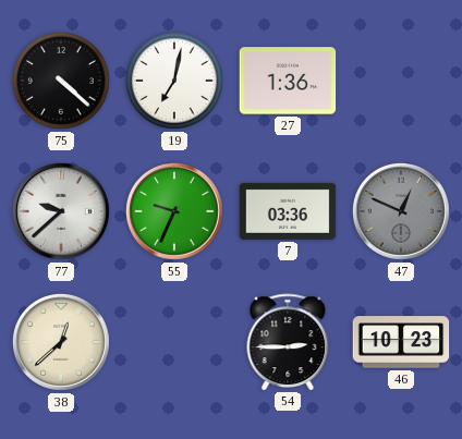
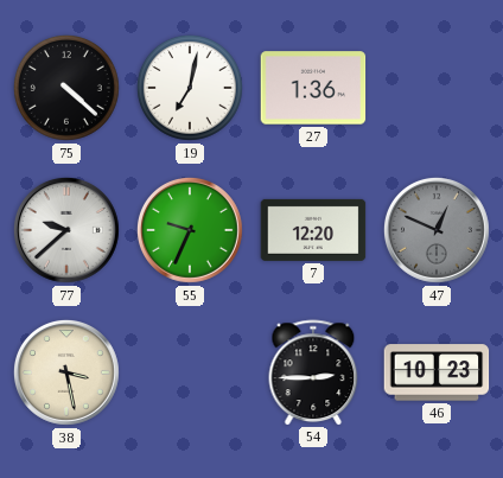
7: 03:36 -> 12:20
38: 12:38 -> 3:28
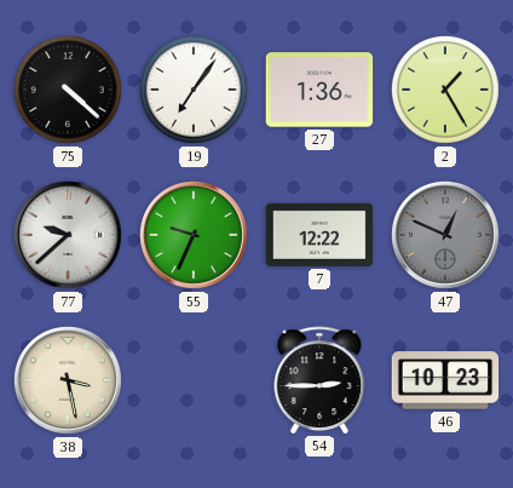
19: 7:02 -> 7:06
2: none -> 1:25
7: 12:20 -> 12:22
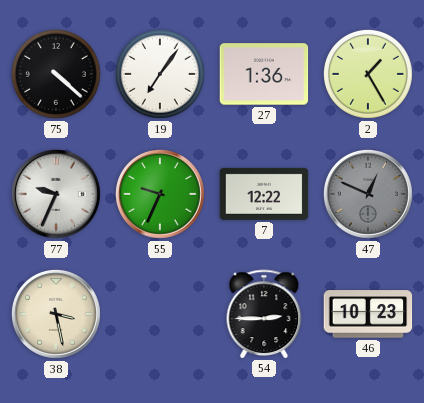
77: 9:38 -> 9:34
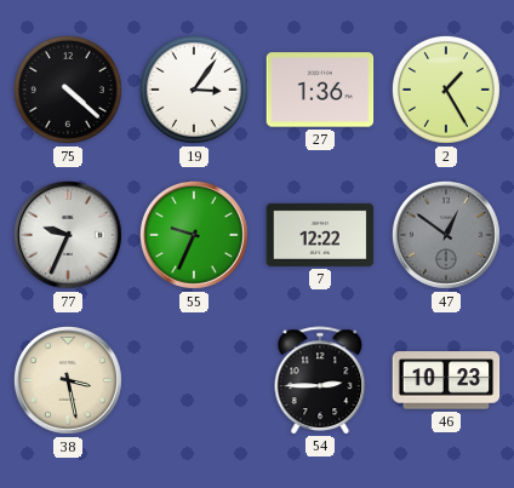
19: 7:06 -> 3:06
47: 12:49 -> 12:51
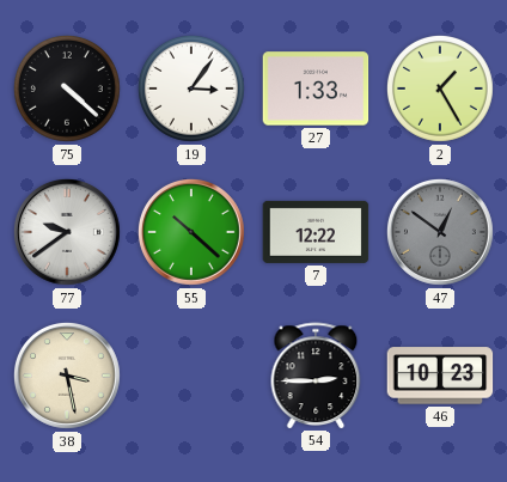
27: 1:36 -> 1:33
77: 9:34 -> 9:39
55: 9:34 -> 10:22
